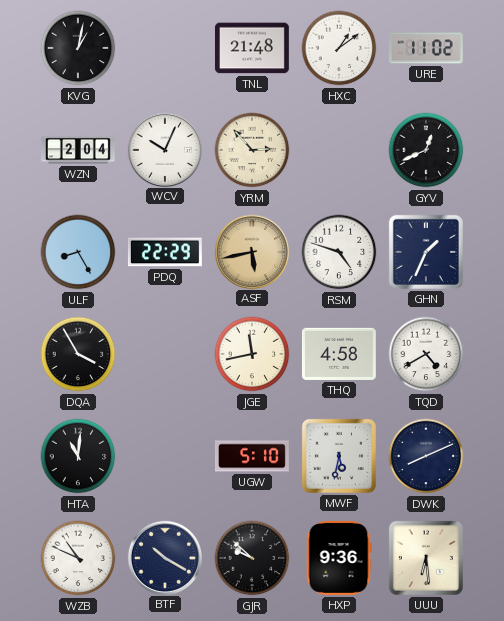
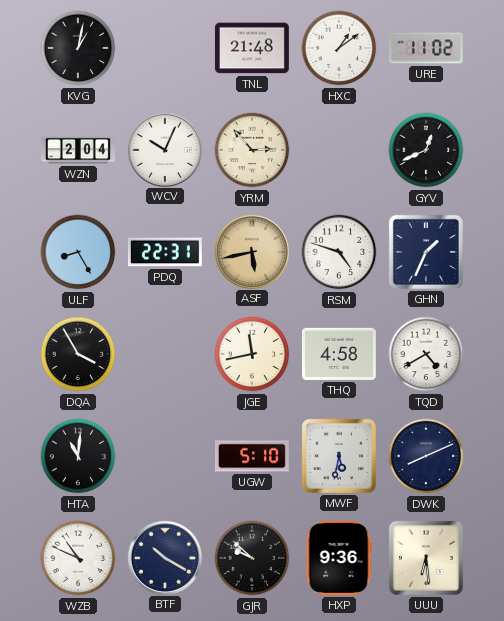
PDQ: 22:29 -> 22:31
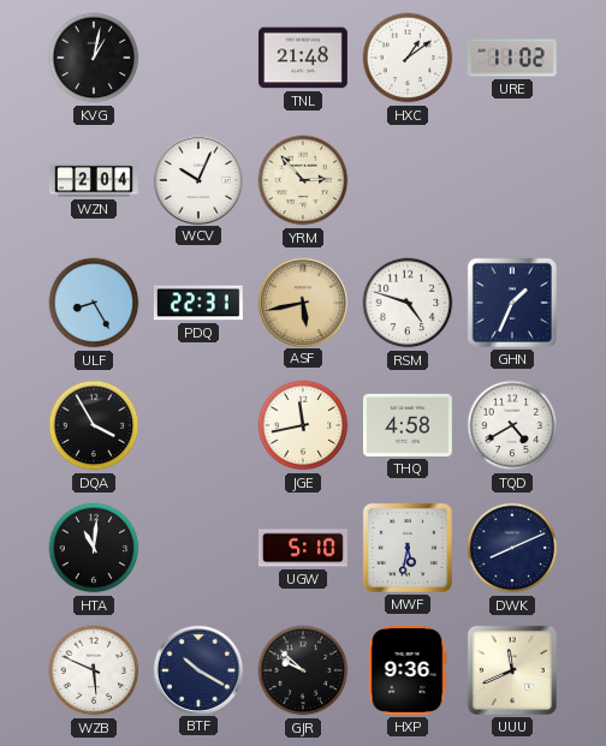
GYV: 12:41 -> none
WZB: 10:49 -> 5:49
UUU: 6:29 -> 11:41
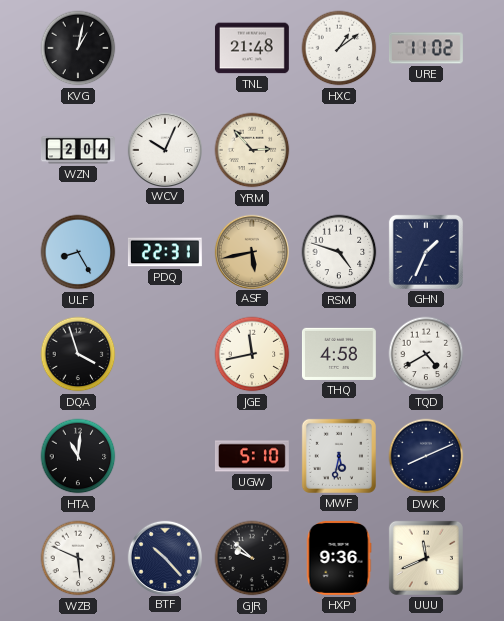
DQA: 3:55 -> 3:57
BTF: 10:20 -> 10:23
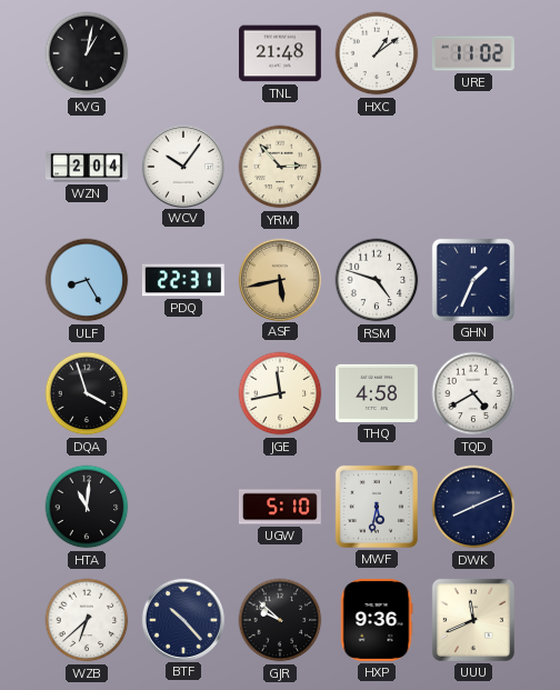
WCV: 10:04 -> 10:06
WZB: 5:49 -> 6:38
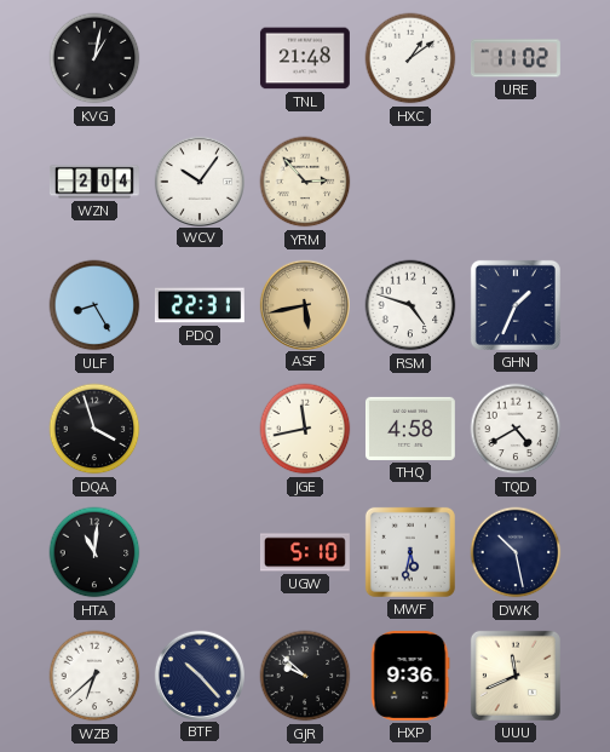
DWK: 8:11 -> 10:28
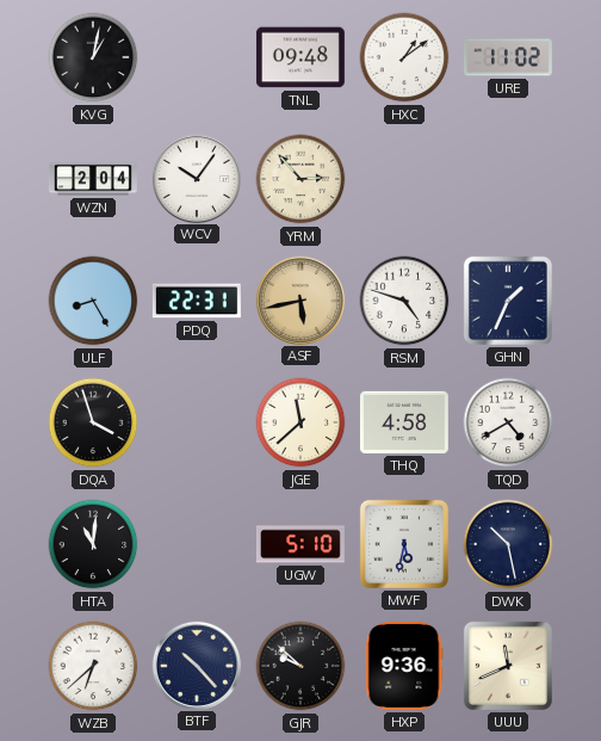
TNL: 21:48 -> 09:48
JGE: 11:43 -> 11:38
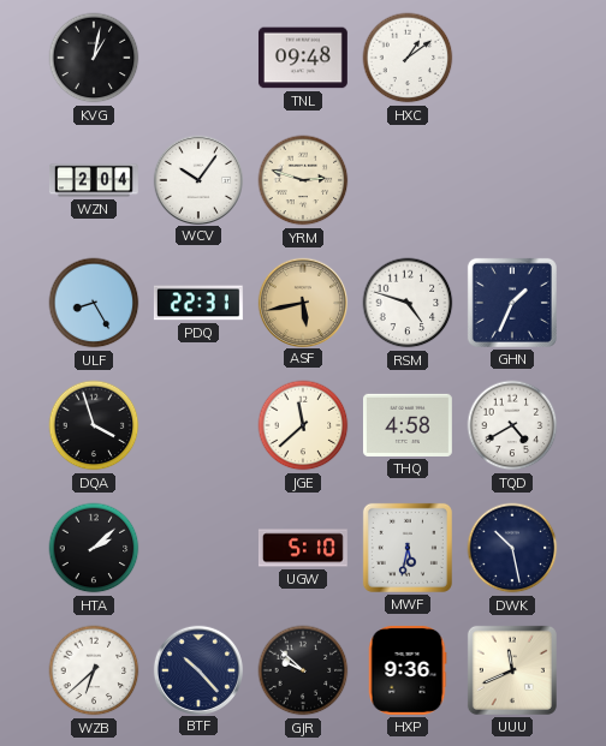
URE: 11:02 -> none
YRM: 2:53 -> 2:48
HTA: 11:01 -> 2:08
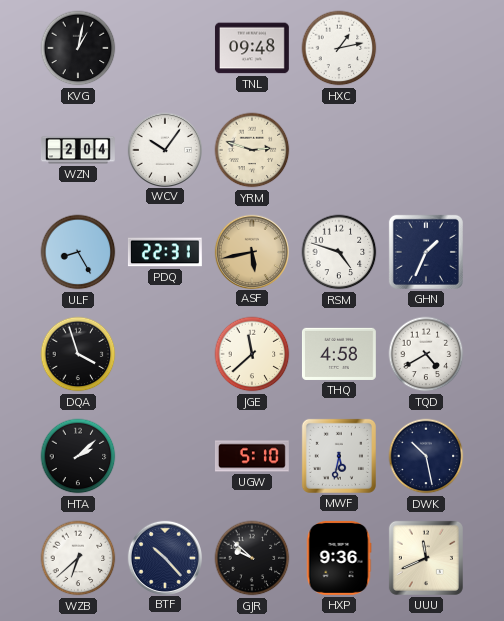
HXC: 1:09 -> 1:13
